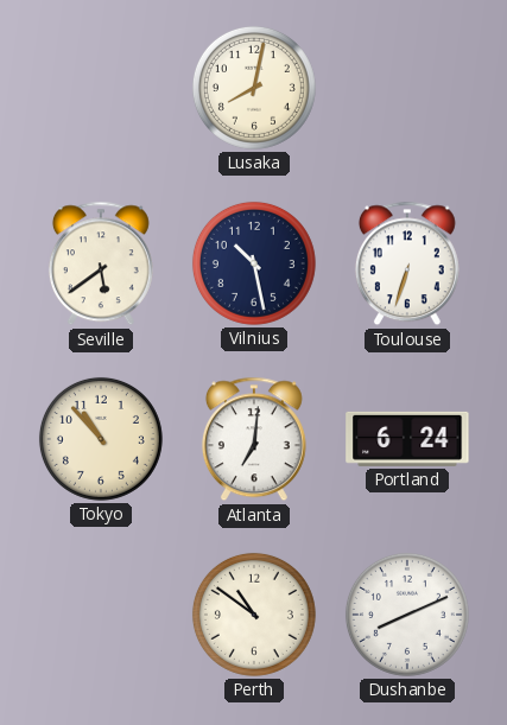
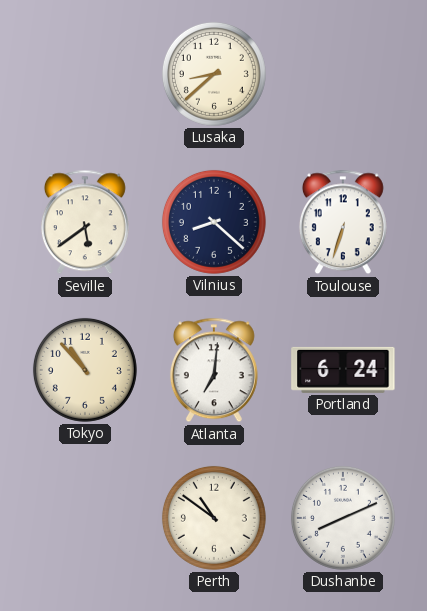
Lusaka: 8:02 -> 8:38
Vilnius: 10:28 -> 8:22
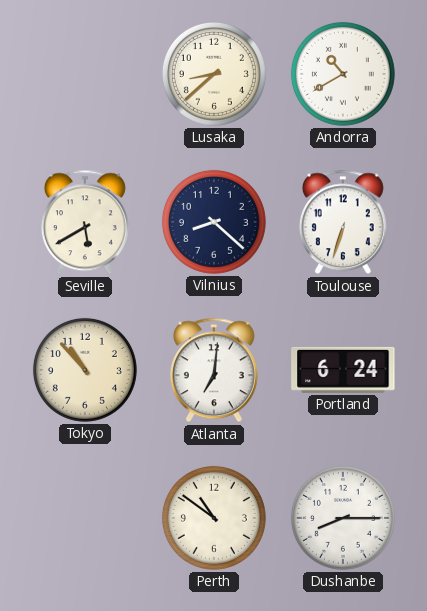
Andorra: none -> 10:40
Seville: 5:39 -> 5:40
Dushanbe: 8:11 -> 8:15
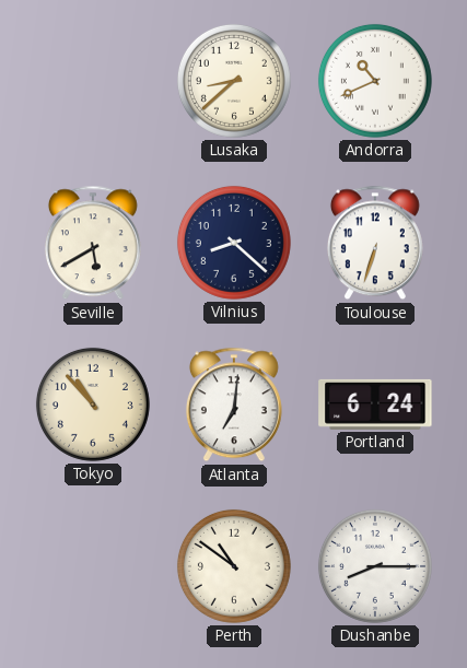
Andorra: 10:40 -> 10:41
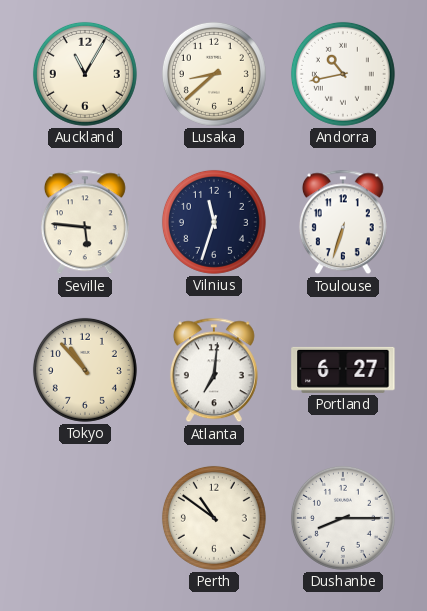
Auckland: none -> 11:05
Andorra: 10:41 -> 10:43
Seville: 5:40 -> 5:46
Vilnius: 8:22 -> 11:33
Portland: 6:24 -> 6:27
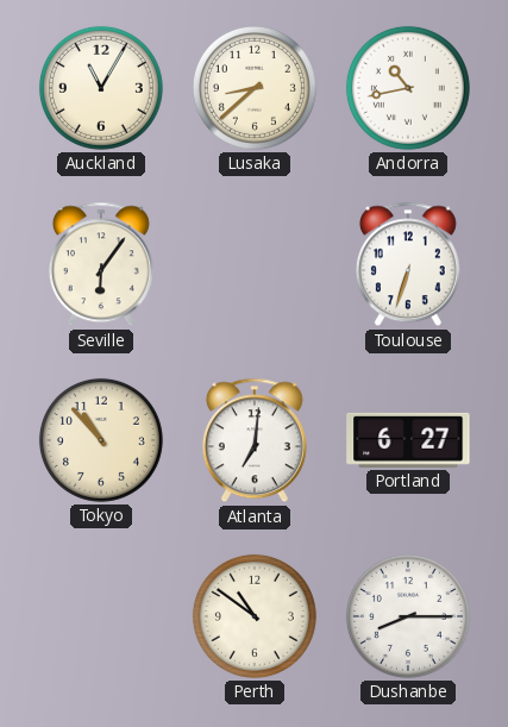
Seville: 5:46 -> 6:06
Vilnius: 11:33 -> none
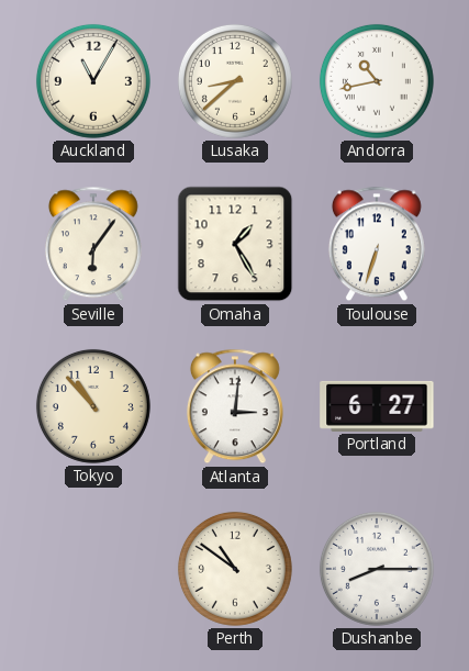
Omaha: none -> 1:25
Atlanta: 7:01 -> 3:01
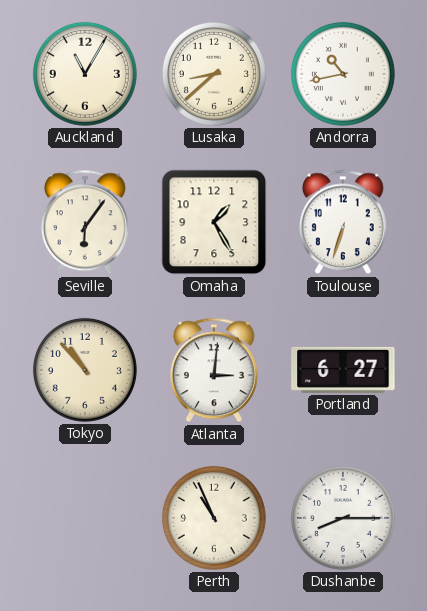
Perth: 10:51 -> 10:56
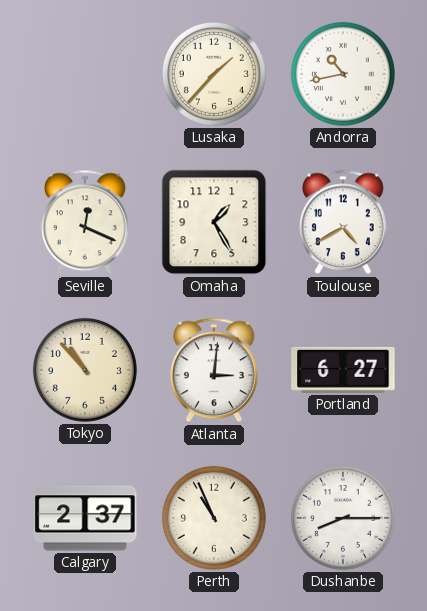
Auckland: 11:05 -> none
Lusaka: 8:38 -> 1:37
Seville: 6:06 -> 12:19
Toulouse: 6:33 -> 4:40
Calgary: none -> 2:37
